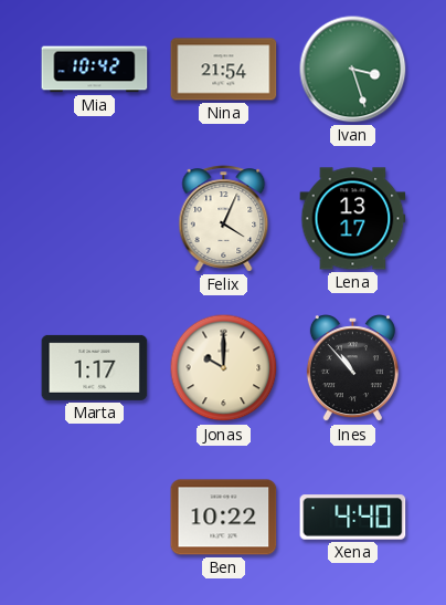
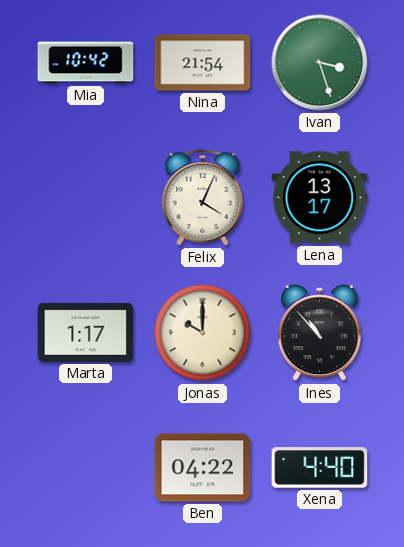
Ben: 10:22 -> 04:22
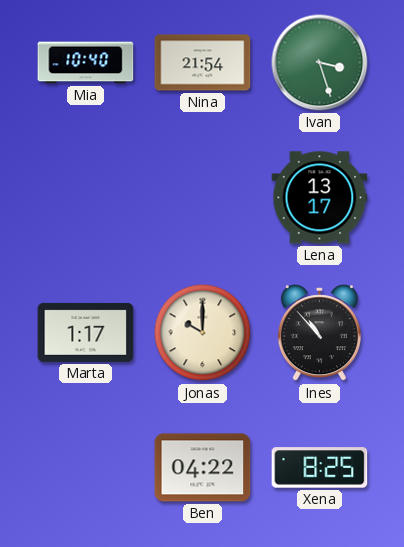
Mia: 10:42 -> 10:40
Felix: 4:04 -> none
Xena: 4:40 -> 8:25
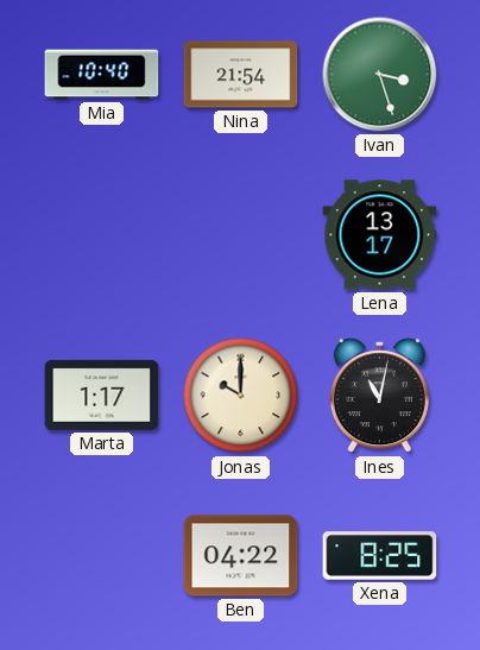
Ines: 10:53 -> 11:02
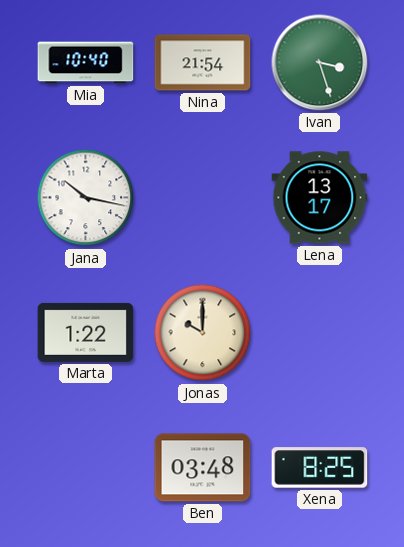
Jana: none -> 10:17
Marta: 1:17 -> 1:22
Ines: 11:02 -> none
Ben: 04:22 -> 03:48
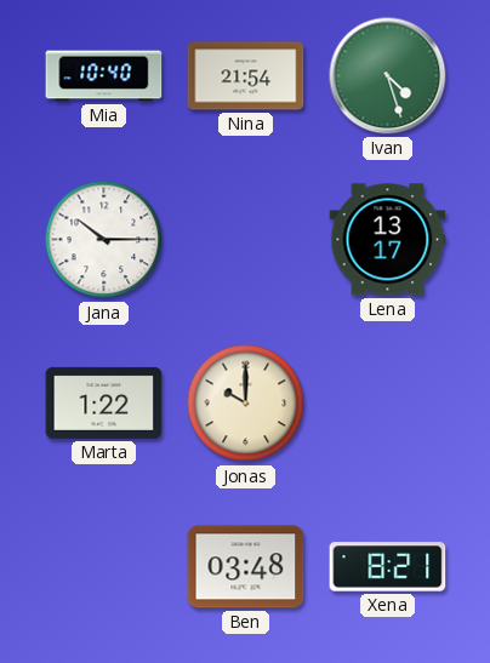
Ivan: 3:27 -> 4:27
Jana: 10:17 -> 10:15
Xena: 8:25 -> 8:21
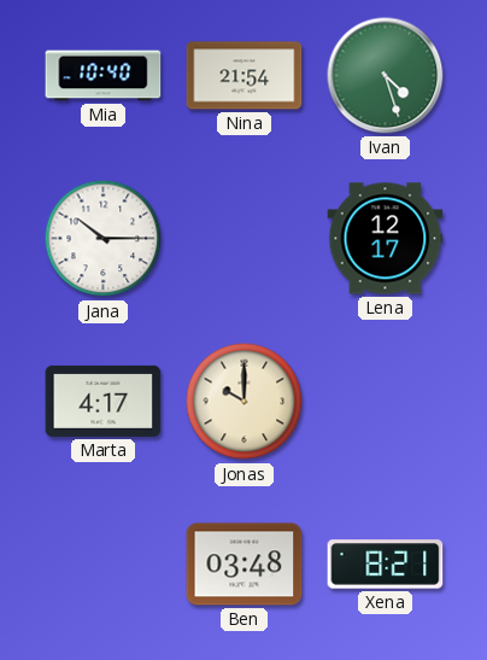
Lena: 13:17 -> 12:17
Marta: 1:22 -> 4:17
